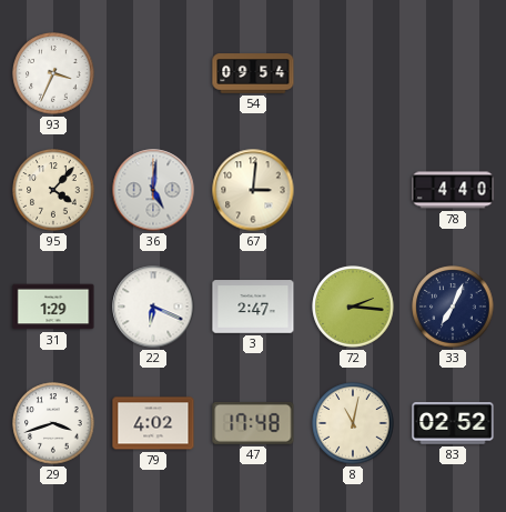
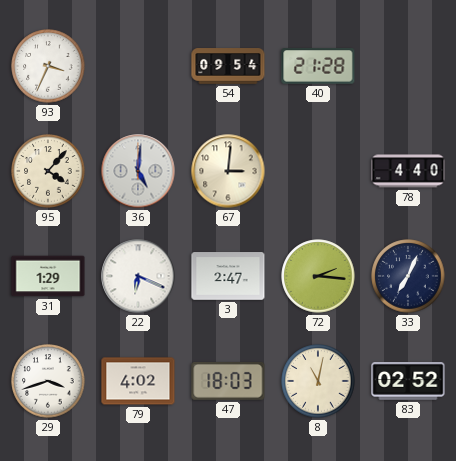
40: none -> 21:28
47: 17:48 -> 18:03
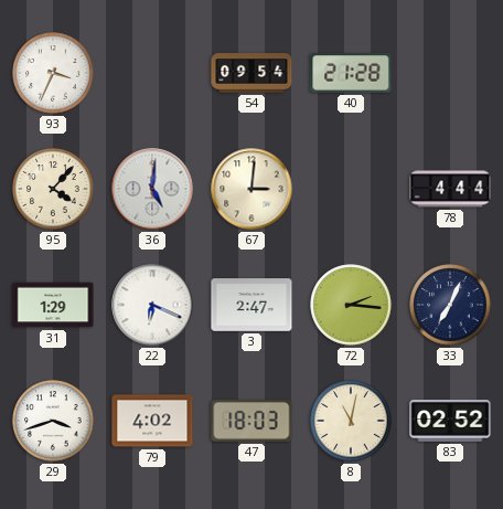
78: 4:40 -> 4:44
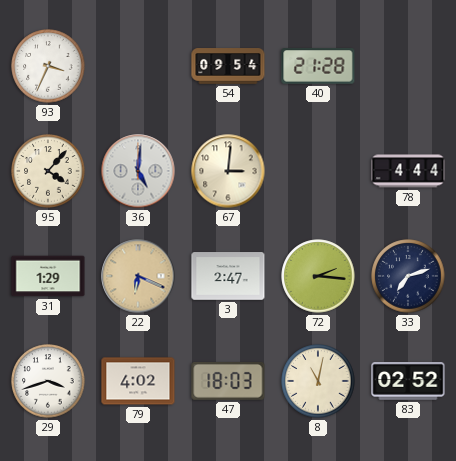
22 dial: white -> champagne
33: 7:04 -> 7:12
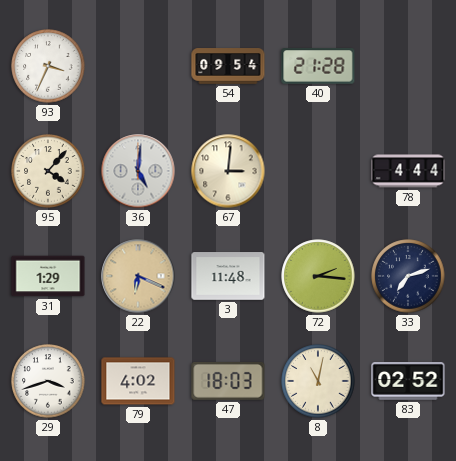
3: 2:47 -> 11:48
